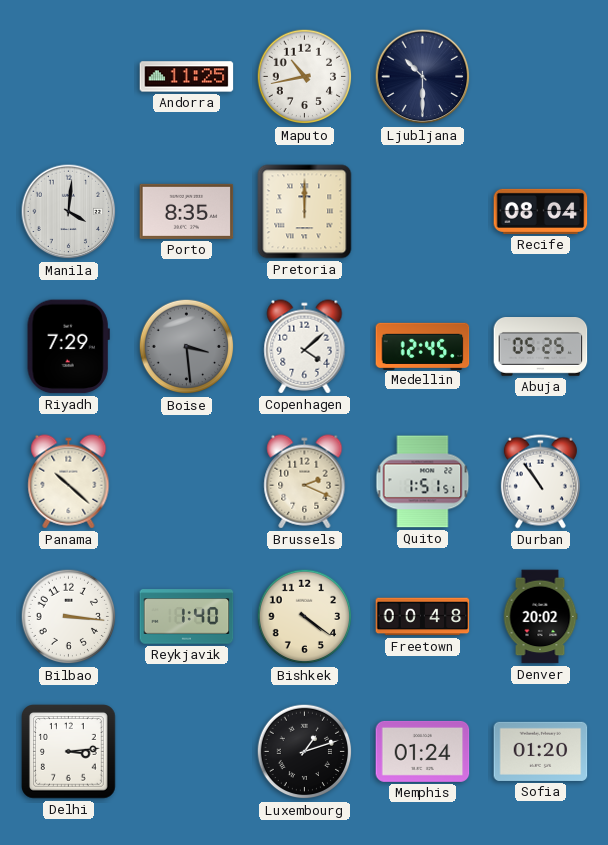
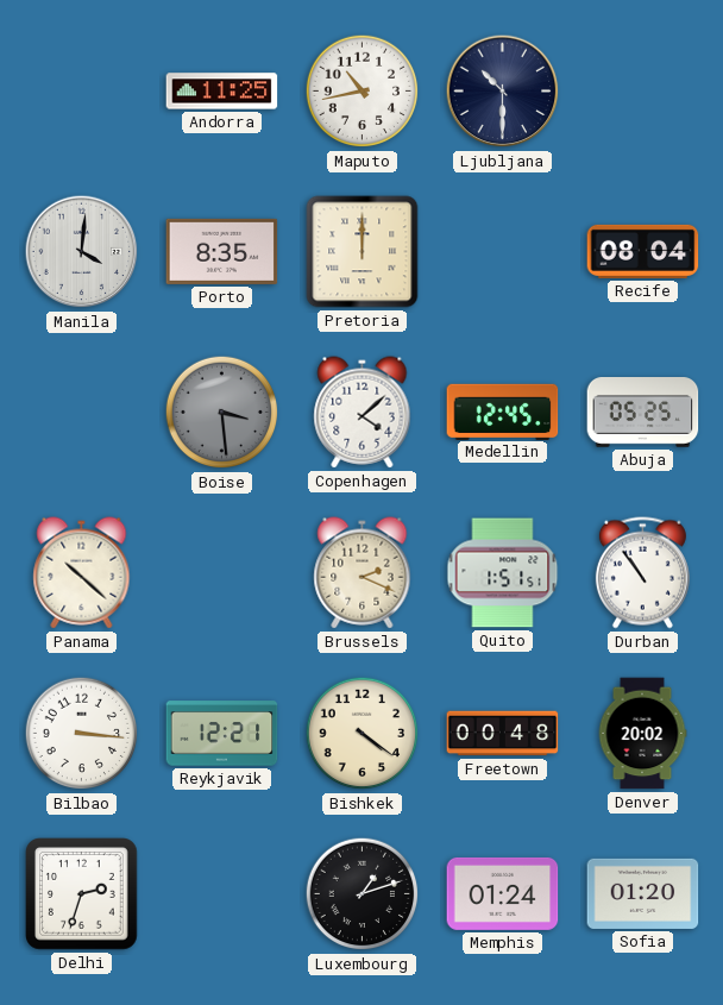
Riyadh: 7:29 -> none
Reykjavik: 1:40 -> 12:21
Delhi: 3:14 -> 2:33
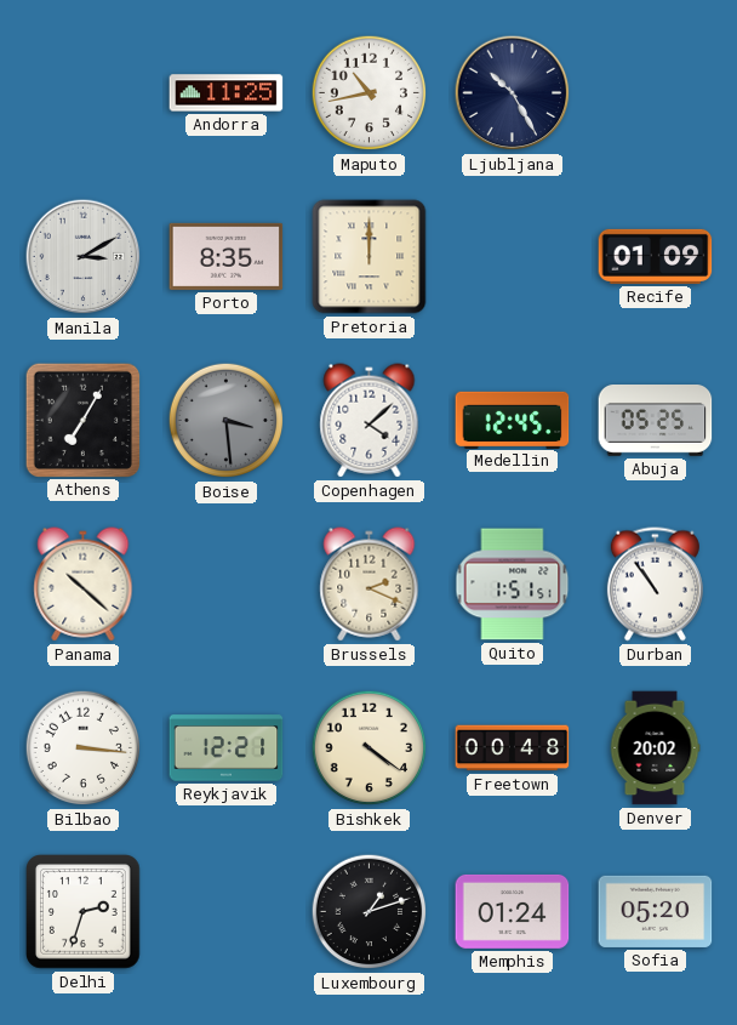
Ljubljana: 10:30 -> 10:25
Manila: 4:01 -> 3:10
Recife: 08:04 -> 01:09
Athens: none -> 7:05
Sofia: 01:20 -> 05:20
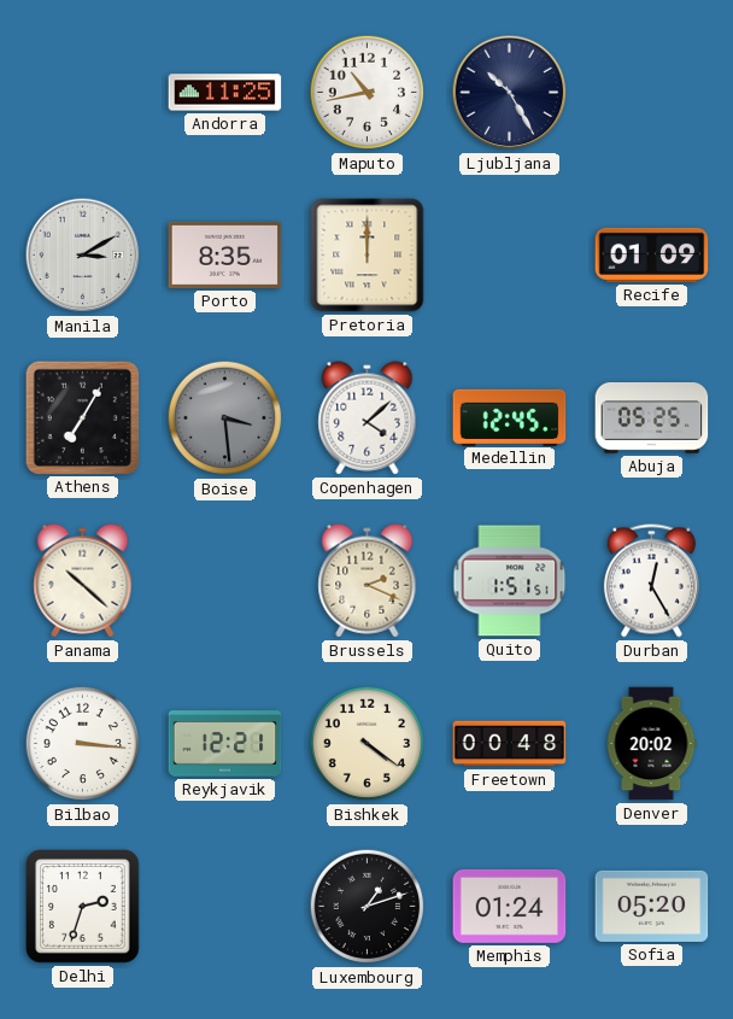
Durban: 10:54 -> 12:25
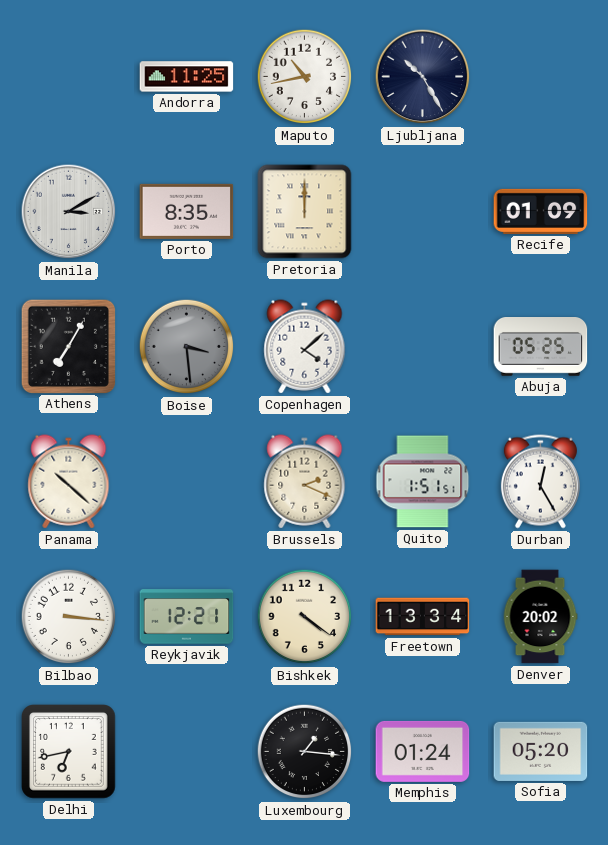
Medellin: 12:45 -> none
Freetown: 00:48 -> 13:34
Delhi: 2:33 -> 6:43
Luxembourg: 1:12 -> 1:16
